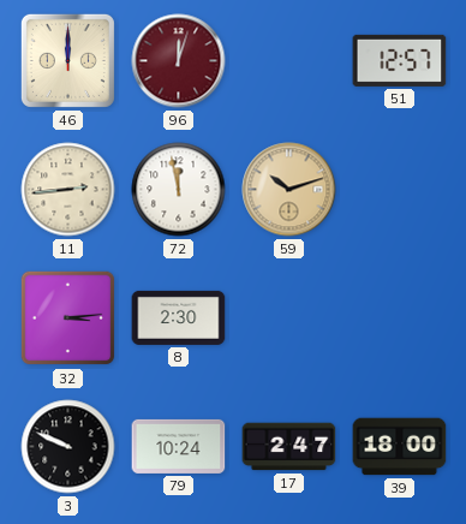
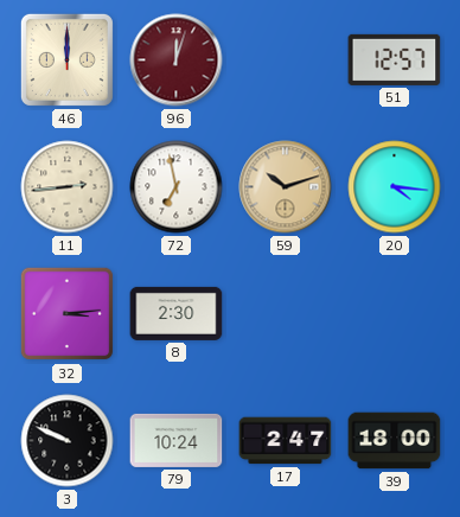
72: 11:58 -> 6:58
20: none -> 4:16
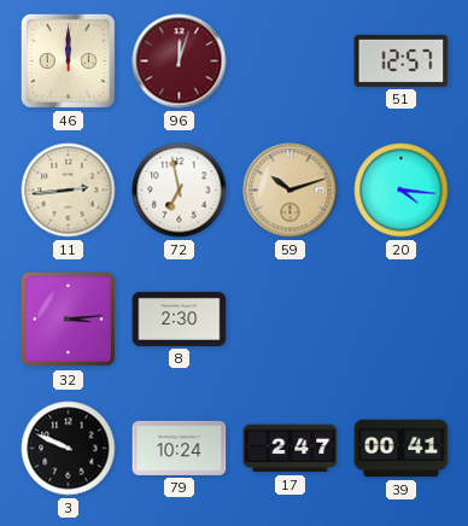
39: 18:00 -> 00:41
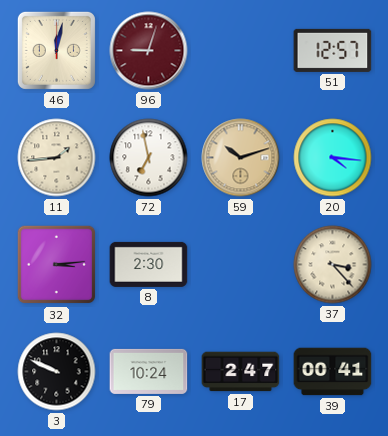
46: 12:00 -> 12:02
96: 12:03 -> 9:03
11: 2:44 -> 1:44
37: none -> 3:23
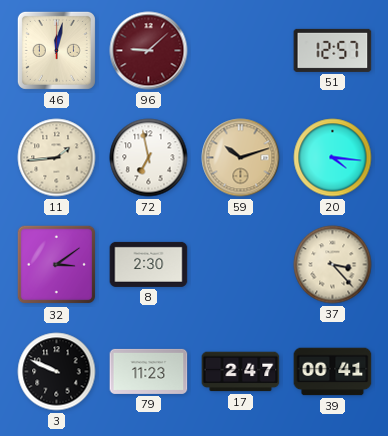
96: 9:03 -> 9:08
32: 3:14 -> 3:09
79: 10:24 -> 11:23
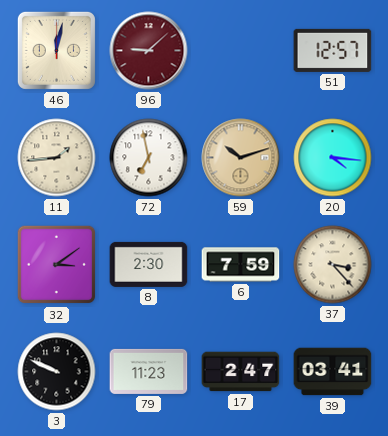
6: none -> 7:59
39: 00:41 -> 03:41
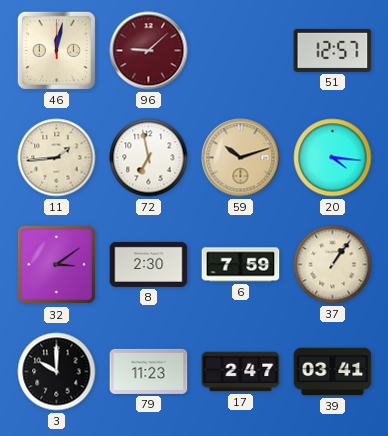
37: 3:23 -> 1:06
3: 9:49 -> 10:00
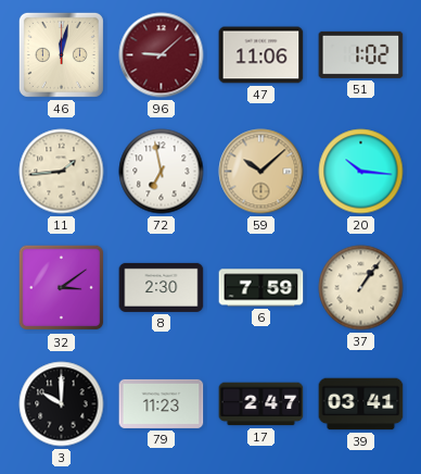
47: none -> 11:06
51: 12:57 -> 1:02
59: 10:12 -> 10:08
20: 4:16 -> 10:16
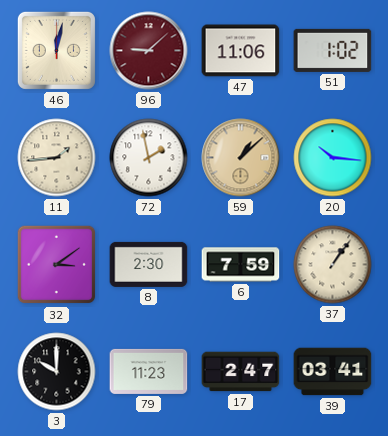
72: 6:58 -> 1:58
59: 10:08 -> 1:08
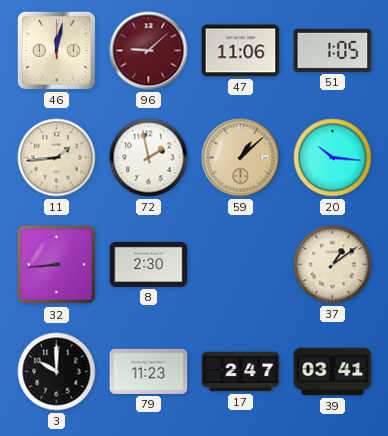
51: 1:02 -> 1:05
32: 3:09 -> 8:44
6: 7:59 -> none
37: 1:06 -> 1:09
